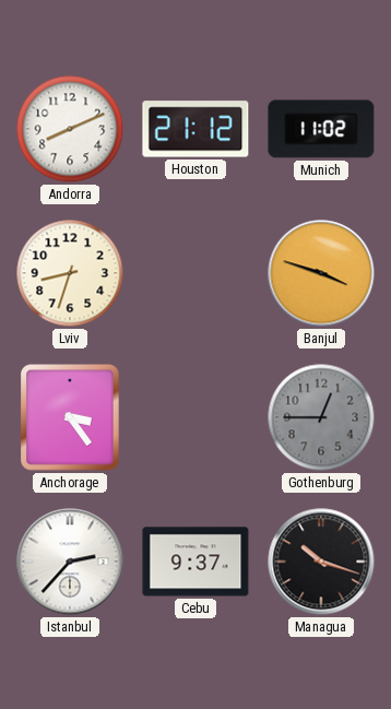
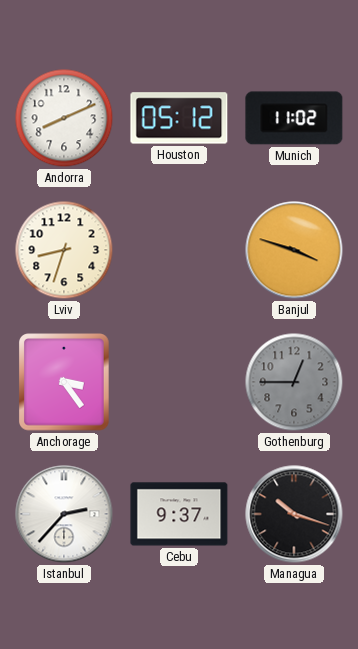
Houston: 21:12 -> 05:12
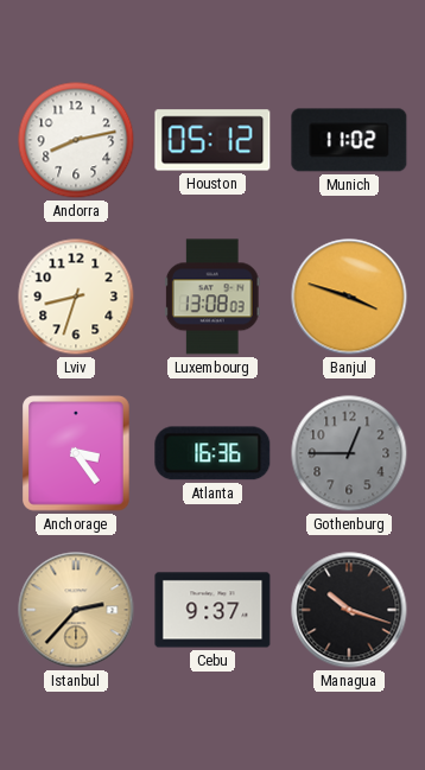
Andorra: 8:11 -> 8:13
Luxembourg: none -> 13:08
Atlanta: none -> 16:36
Istanbul dial: white -> champagne
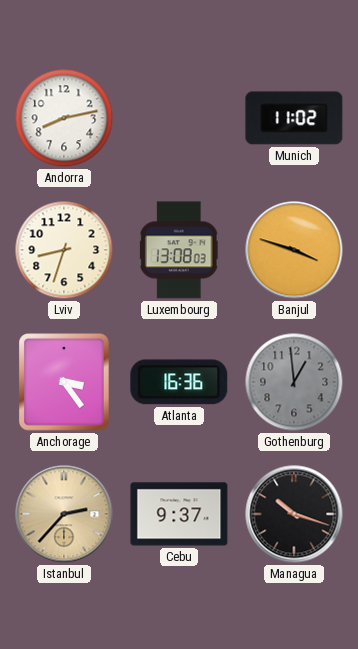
Houston: 05:12 -> none
Gothenburg: 12:45 -> 12:59
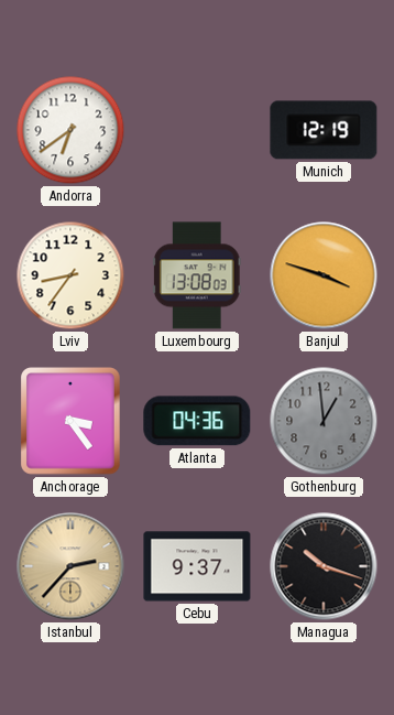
Andorra: 8:13 -> 6:39
Munich: 11:02 -> 12:19
Lviv: 8:33 -> 8:36
Atlanta: 16:36 -> 04:36
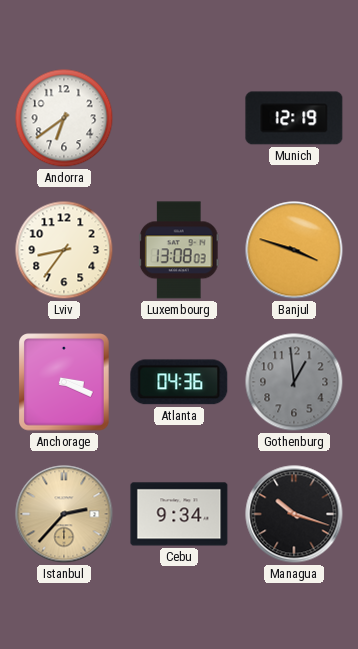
Anchorage: 3:24 -> 3:19
Cebu: 9:37 -> 9:34
